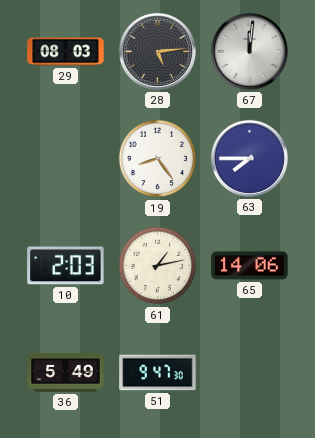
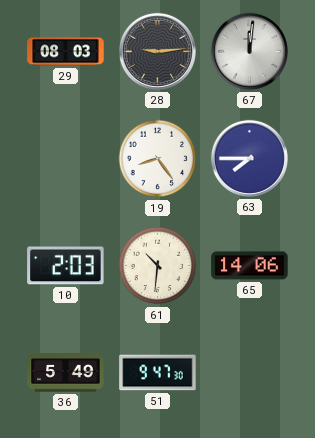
28: 5:14 -> 9:14
61: 1:13 -> 10:31
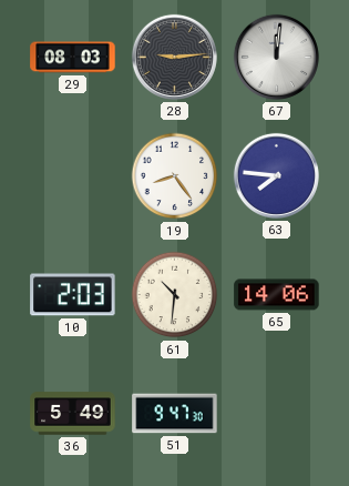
63: 7:45 -> 7:46
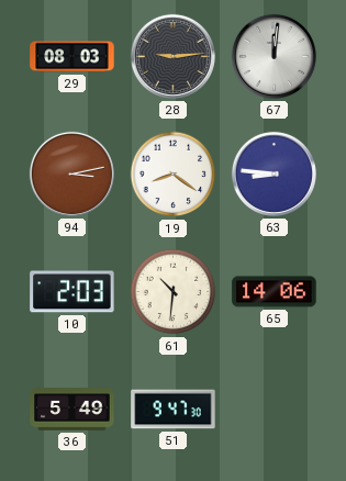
94: none -> 3:13
19: 8:24 -> 8:21
63: 7:46 -> 8:46
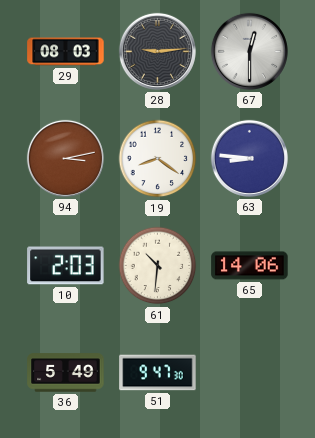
67: 12:01 -> 12:30
